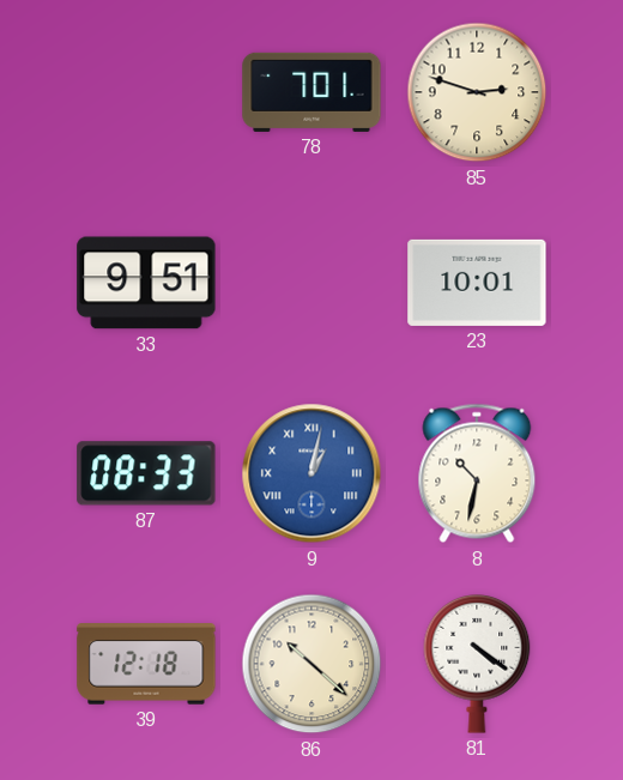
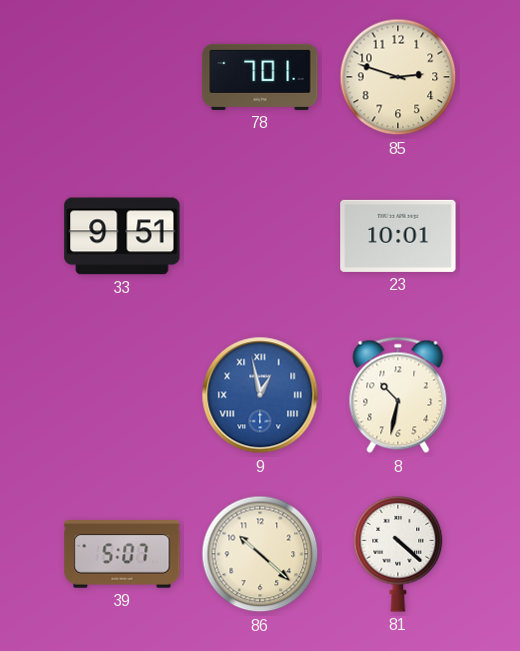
87: 08:33 -> none
9: 1:02 -> 12:58
39: 12:18 -> 5:07
81: 4:21 -> 4:22
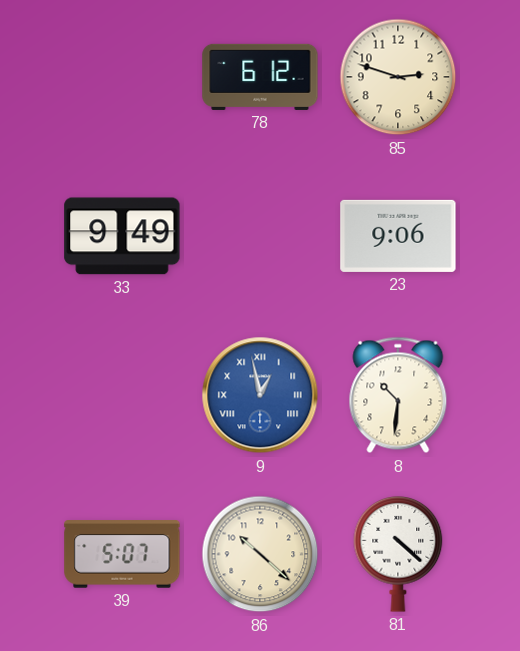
78: 7:01 -> 6:12
33: 9:51 -> 9:49
23: 10:01 -> 9:06
8: 10:32 -> 10:31
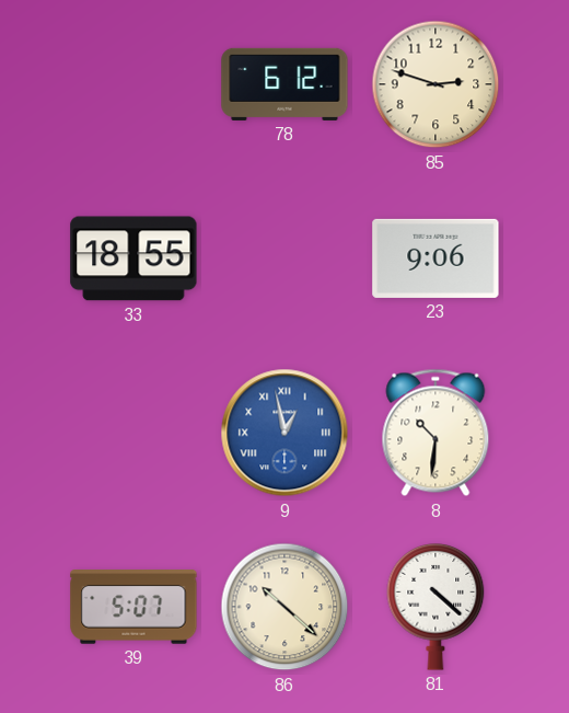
33: 9:49 -> 18:55
